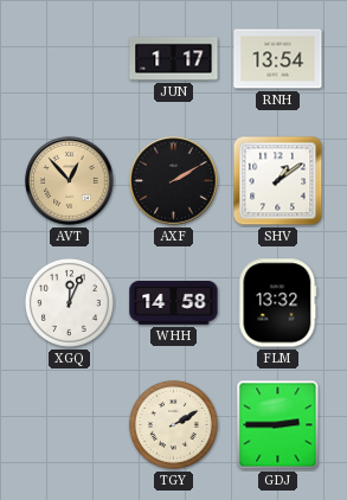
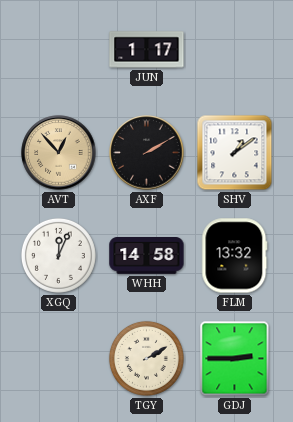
RNH: 13:54 -> none
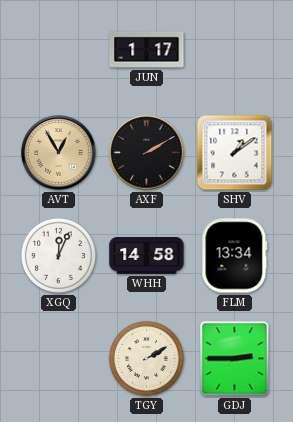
AVT: 12:53 -> 12:55
FLM: 13:32 -> 13:34
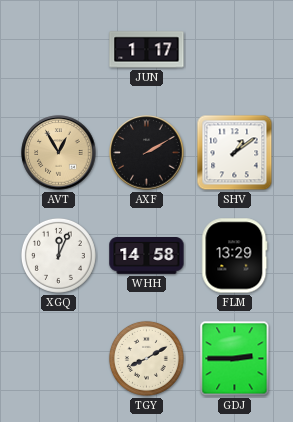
FLM: 13:34 -> 13:29
TGY: 2:10 -> 8:10
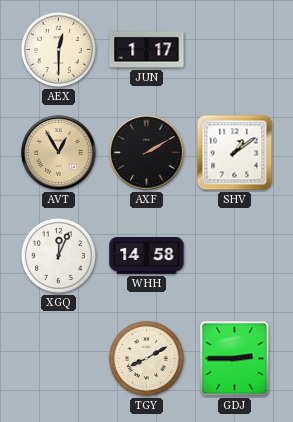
AEX: none -> 12:30
FLM: 13:29 -> none
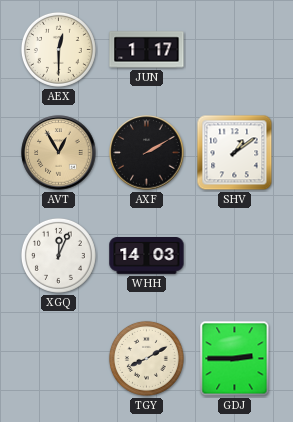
WHH: 14:58 -> 14:03
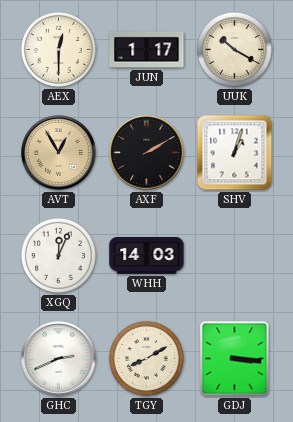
UUK: none -> 10:20
SHV: 1:09 -> 1:03
GHC: none -> 2:41
GDJ: 2:45 -> 3:16
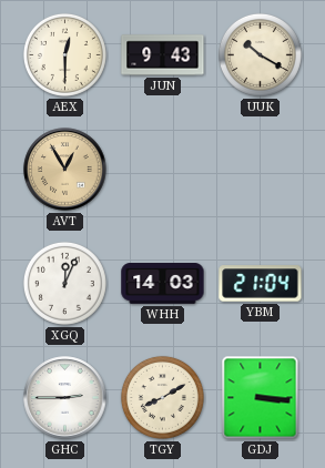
JUN: 1:17 -> 9:43
AXF: 2:10 -> none
SHV: 1:03 -> none
YBM: none -> 21:04
GHC: 2:41 -> 2:45
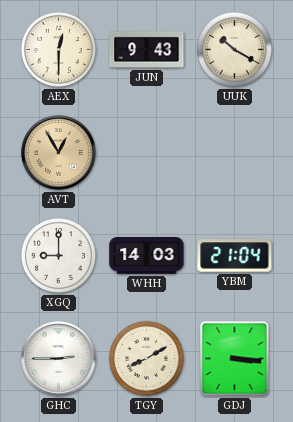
XGQ: 12:04 -> 9:00
